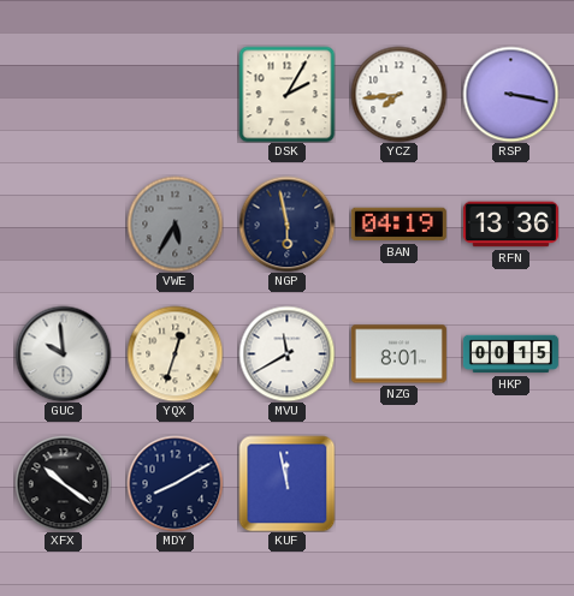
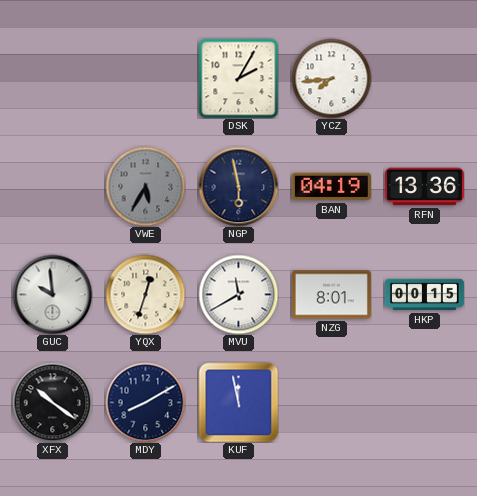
RSP: 3:17 -> none
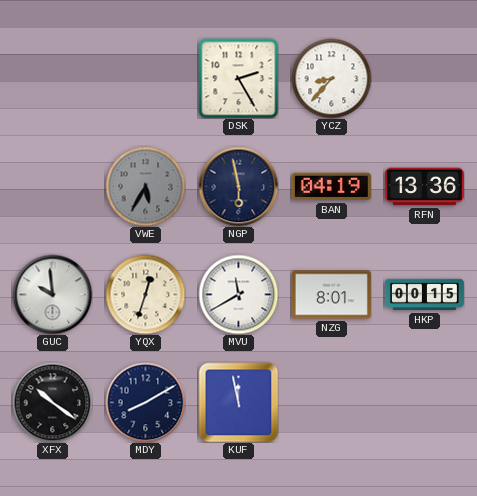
DSK: 2:05 -> 2:25
YCZ: 7:44 -> 8:37
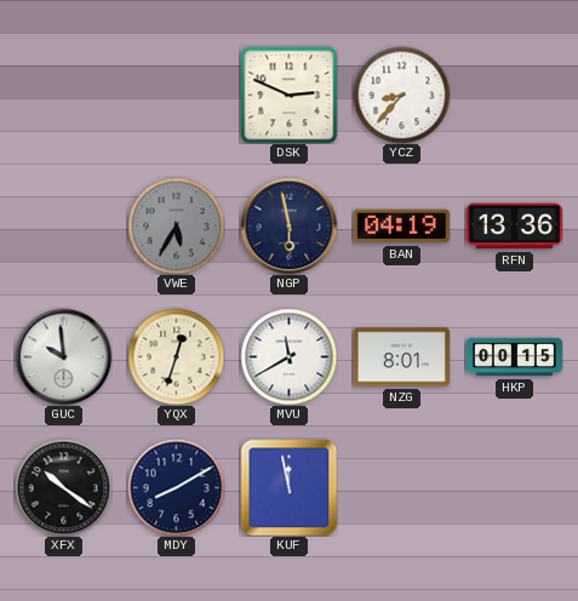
DSK: 2:25 -> 2:49
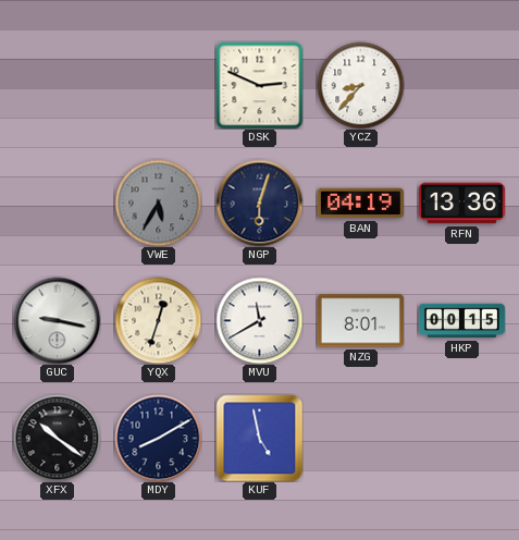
NGP: 5:58 -> 6:03
GUC: 9:59 -> 9:17
KUF: 11:58 -> 4:58
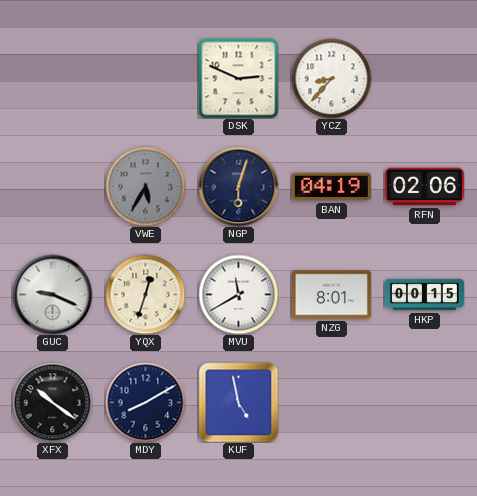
RFN: 13:36 -> 02:06
GUC: 9:17 -> 9:19
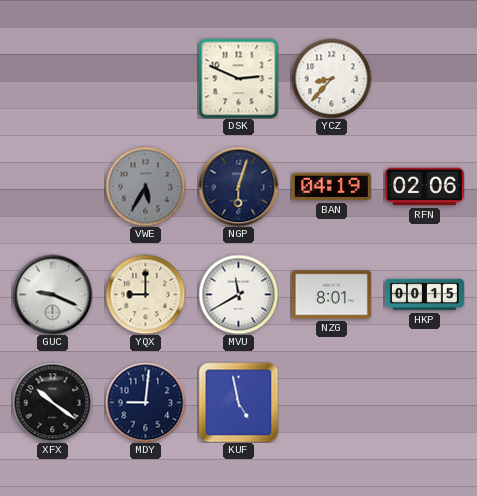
YQX: 12:33 -> 9:00
MDY: 8:10 -> 9:01
